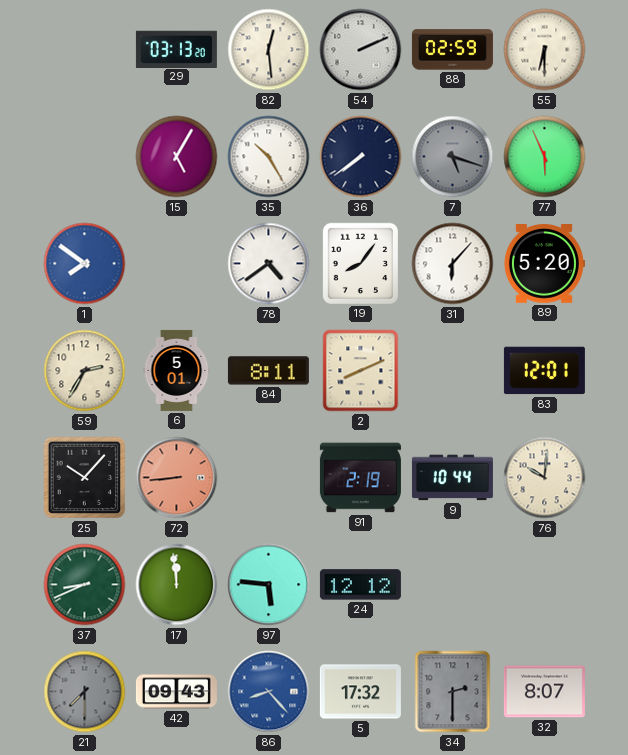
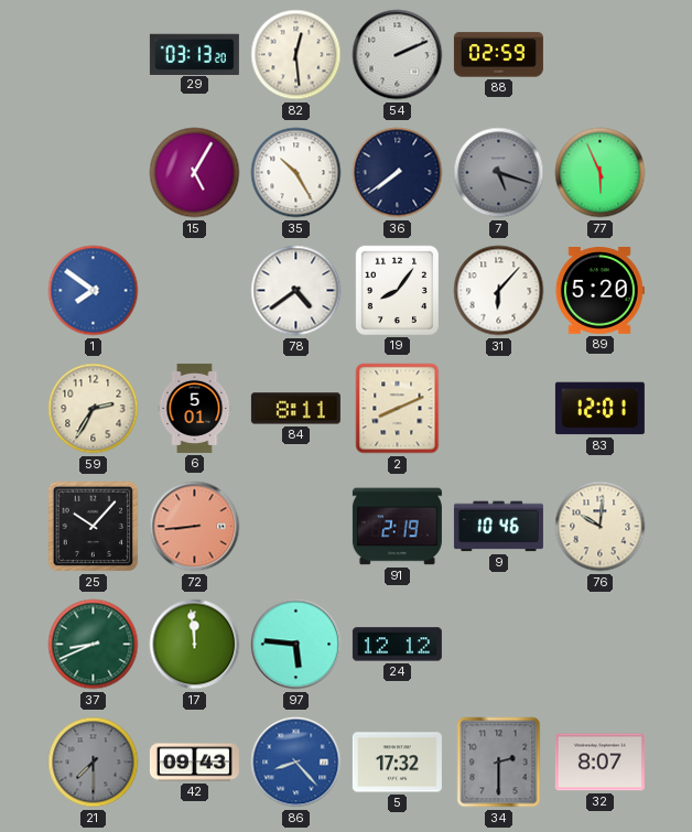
55: 6:30 -> none
9: 10:44 -> 10:46
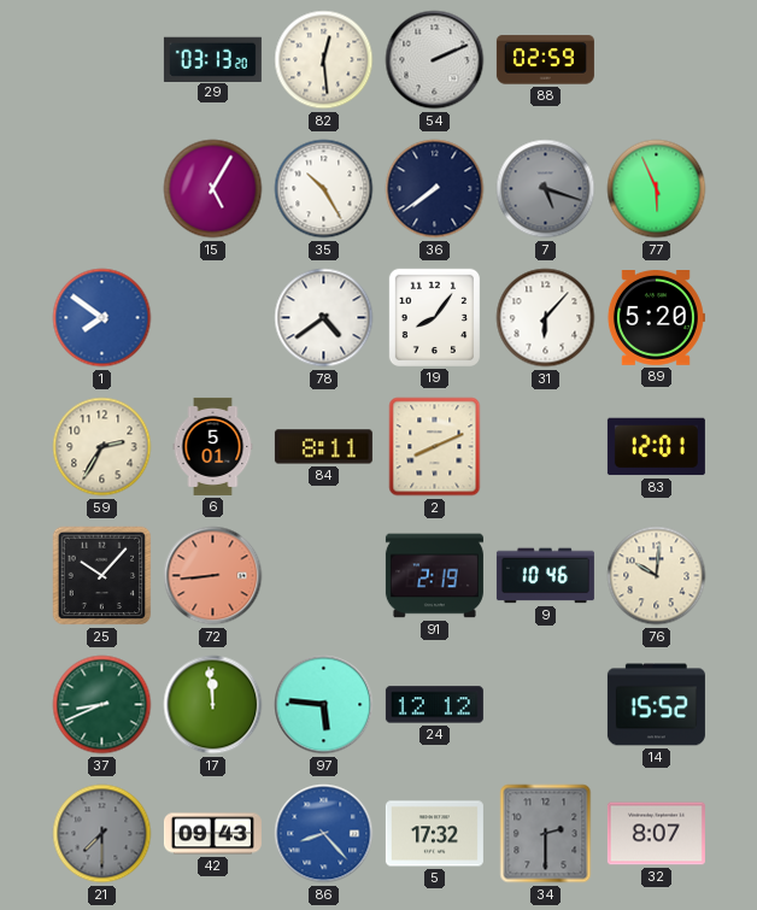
14: none -> 15:52
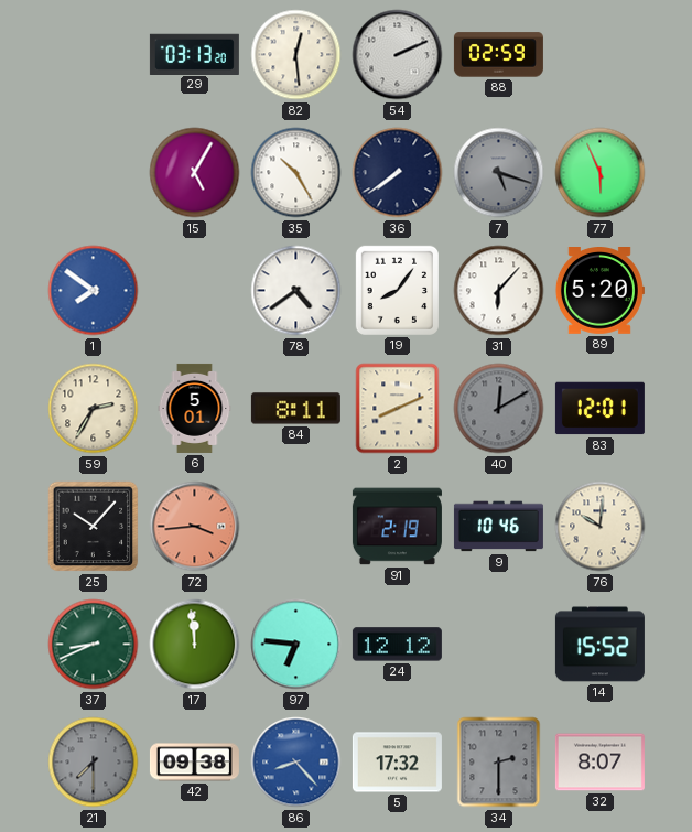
40: none -> 12:10
72: 8:44 -> 3:44
97: 5:46 -> 6:46
42: 09:43 -> 09:38
